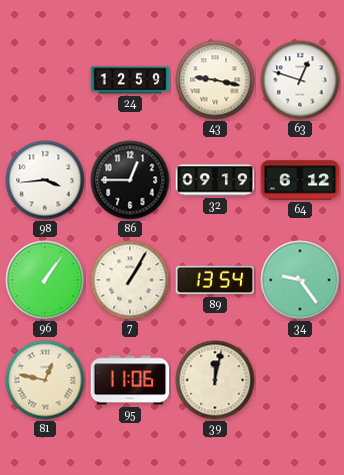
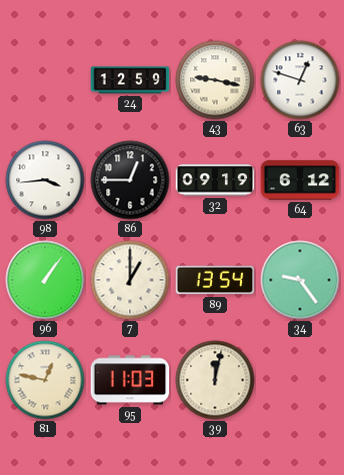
7: 1:05 -> 1:00
95: 11:06 -> 11:03
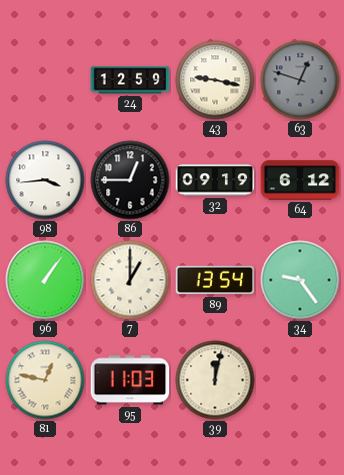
63 dial: white -> grey
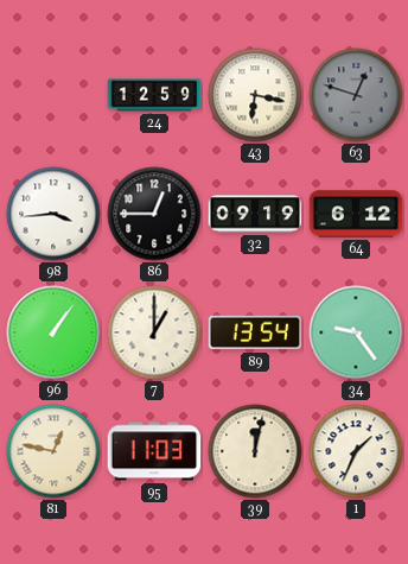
43: 9:17 -> 6:17
1: none -> 1:34
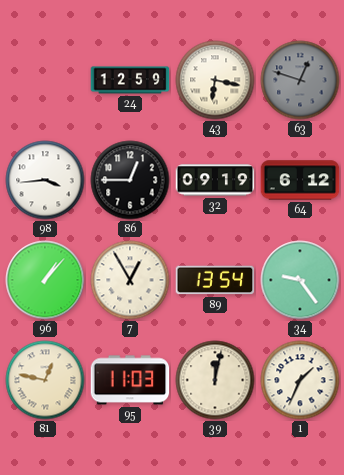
96: 1:06 -> 1:07
7: 1:00 -> 12:55
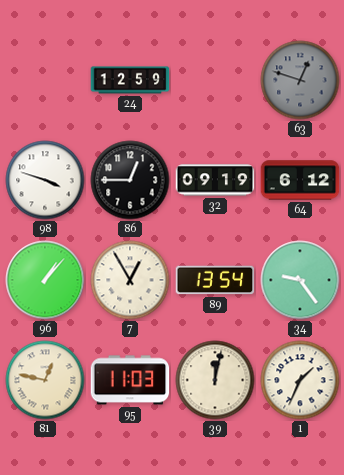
43: 6:17 -> none
98: 3:44 -> 3:48
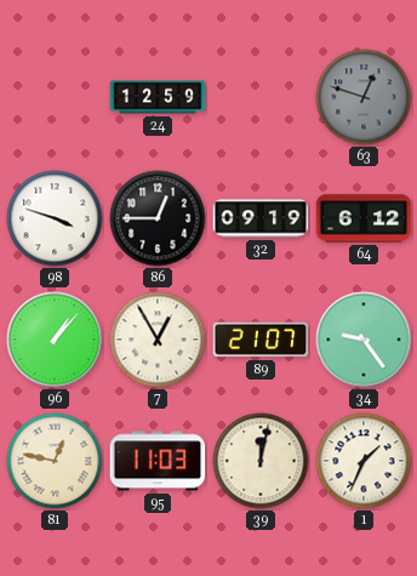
89: 13:54 -> 21:07
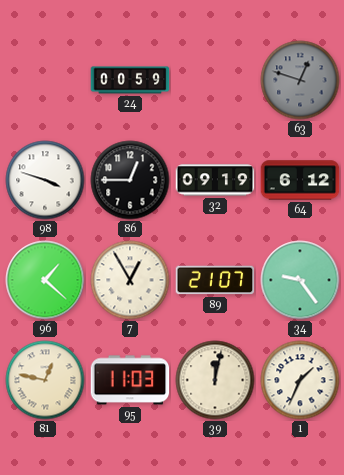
24: 12:59 -> 00:59
96: 1:07 -> 1:22
